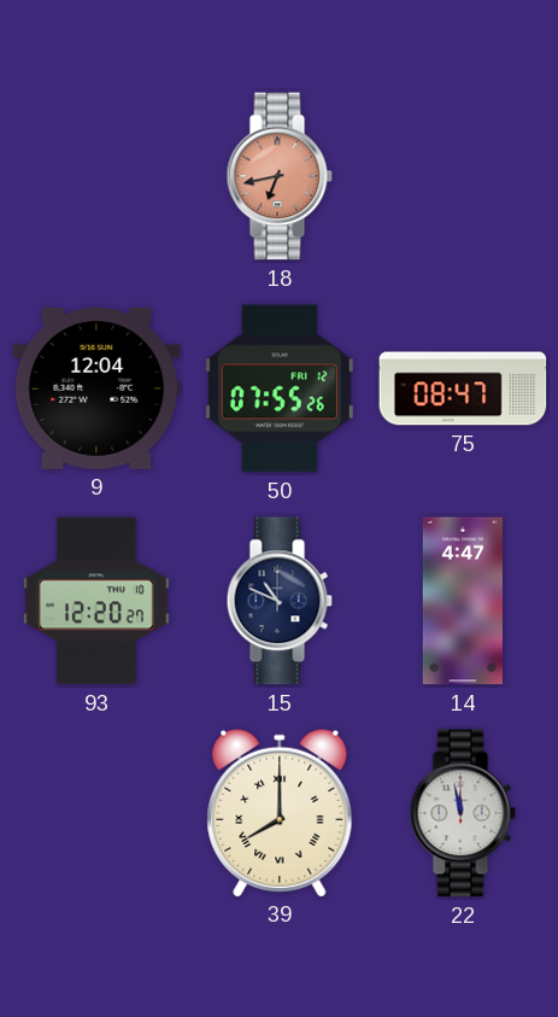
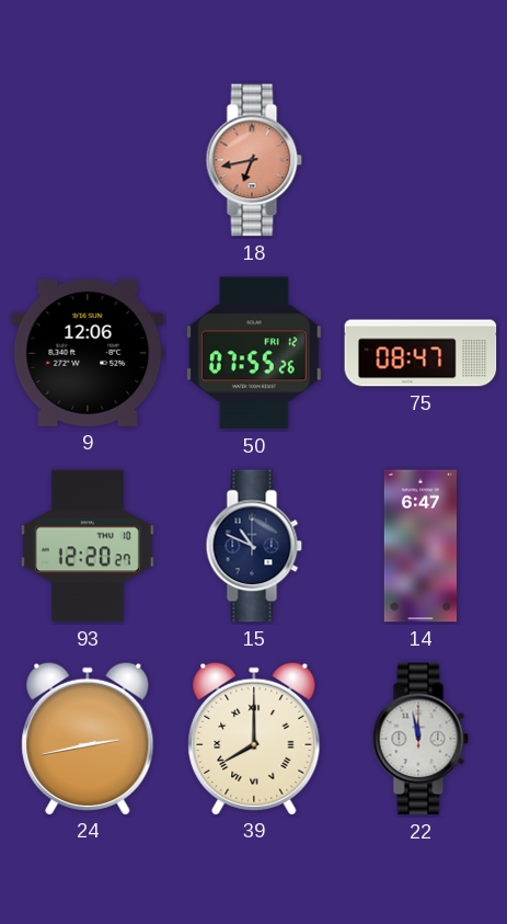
9: 12:04 -> 12:06
14: 4:47 -> 6:47
24: none -> 2:43
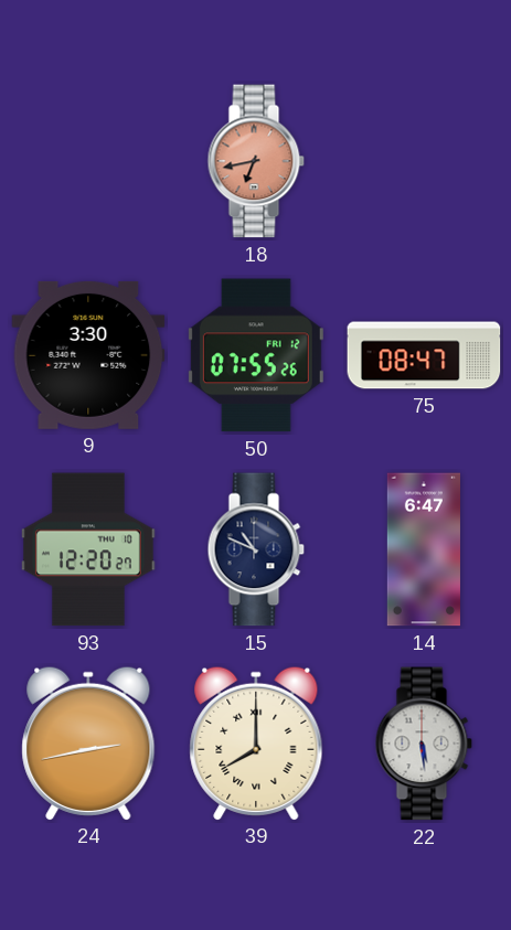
9: 12:06 -> 3:30
22: 11:58 -> 5:29
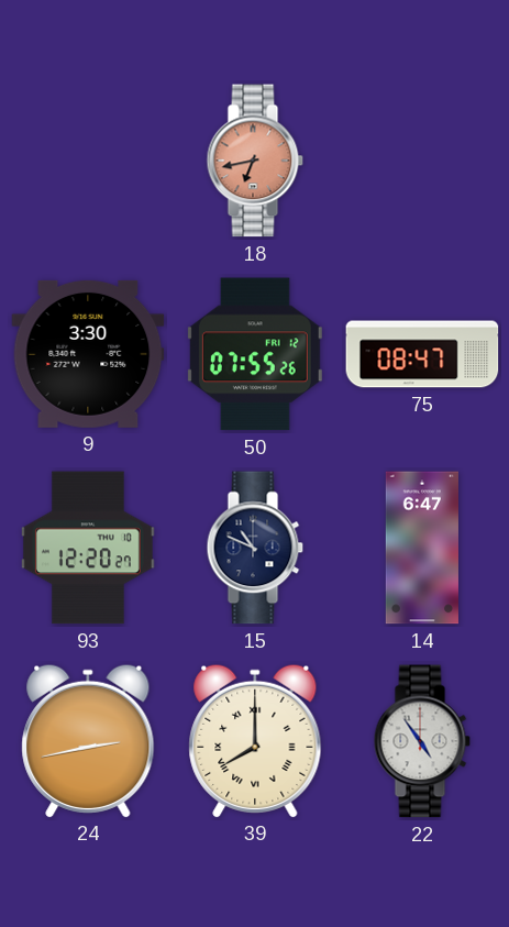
22: 5:29 -> 4:54
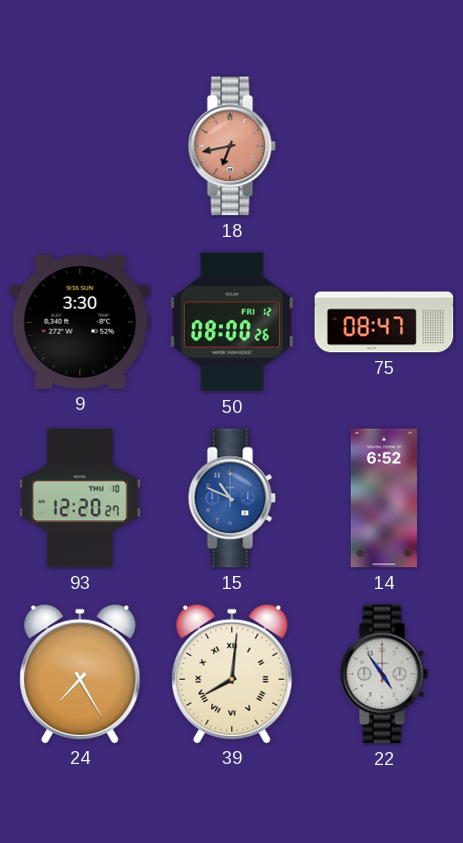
50: 07:55 -> 08:00
15 dial: navy -> blue
14: 6:47 -> 6:52
24: 2:43 -> 7:25
39: 8:00 -> 8:01
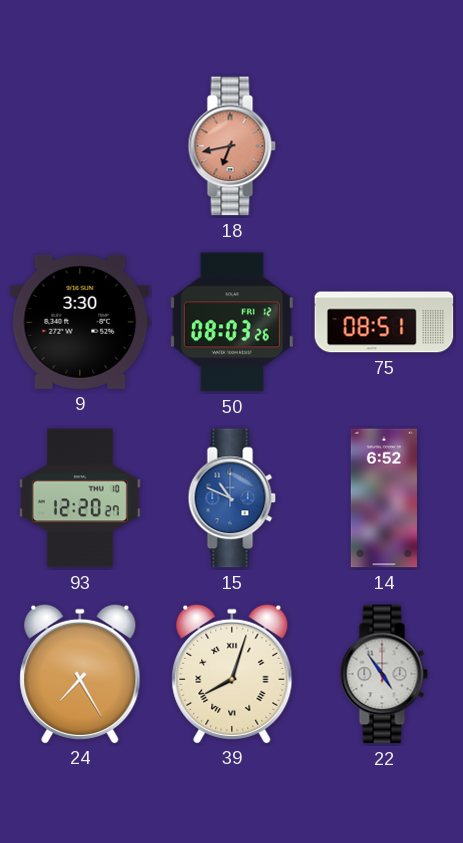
50: 08:00 -> 08:03
75: 08:47 -> 08:51
39: 8:01 -> 8:03
